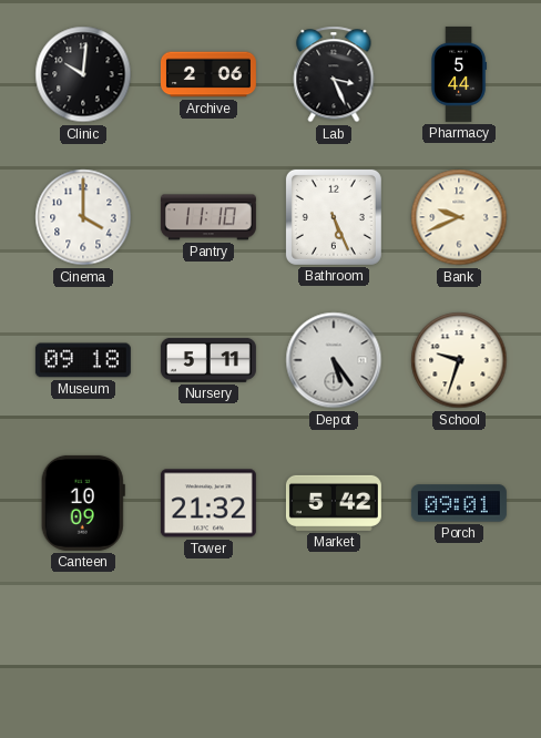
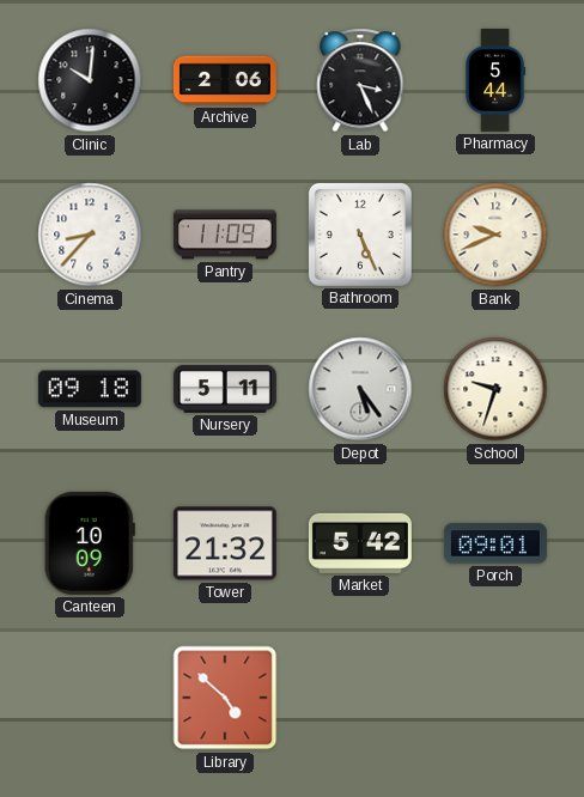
Cinema: 4:00 -> 8:37
Pantry: 11:10 -> 11:09
Library: none -> 4:52
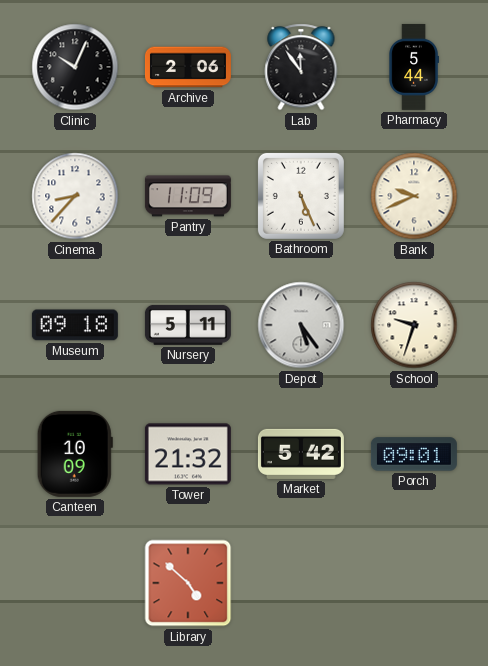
Clinic: 10:01 -> 10:04
Lab: 3:26 -> 11:54
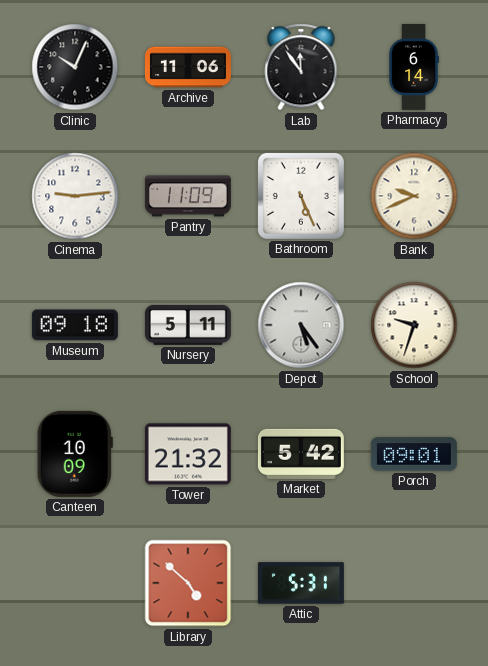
Archive: 2:06 -> 11:06
Pharmacy: 5:44 -> 6:14
Cinema: 8:37 -> 9:14
Attic: none -> 5:31
